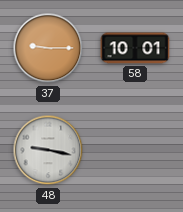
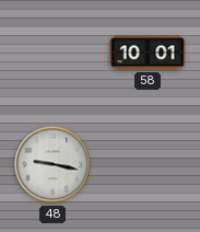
37: 9:15 -> none
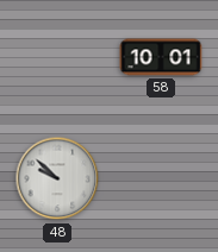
48: 9:17 -> 9:52
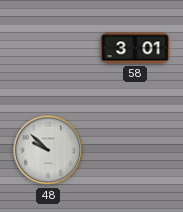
58: 10:01 -> 3:01
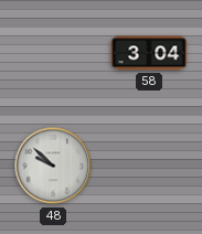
58: 3:01 -> 3:04
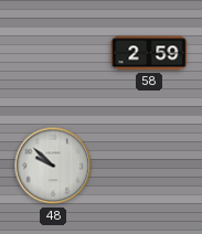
58: 3:04 -> 2:59
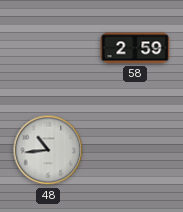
48: 9:52 -> 10:44
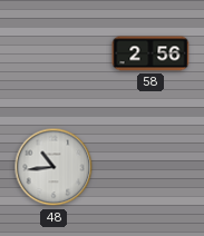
58: 2:59 -> 2:56
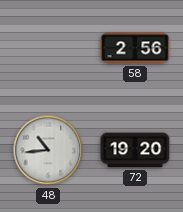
72: none -> 19:20
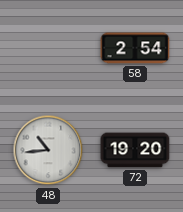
58: 2:56 -> 2:54
